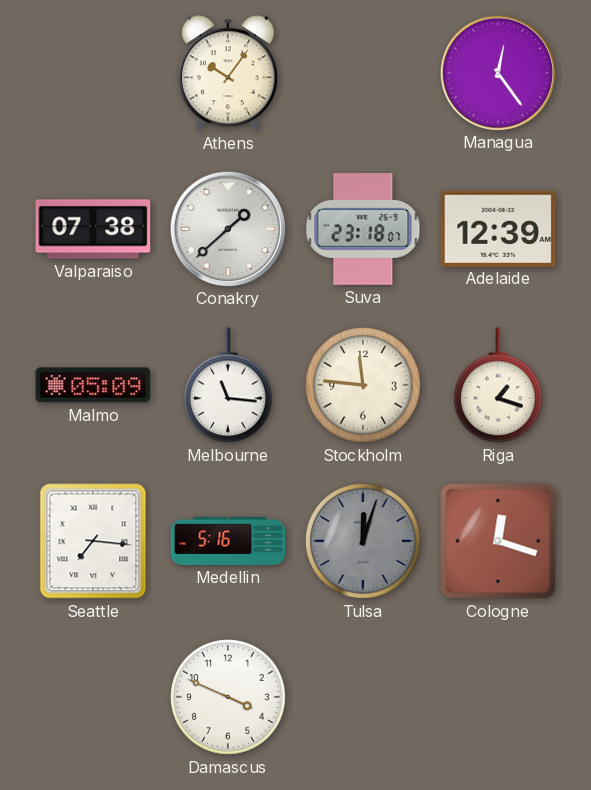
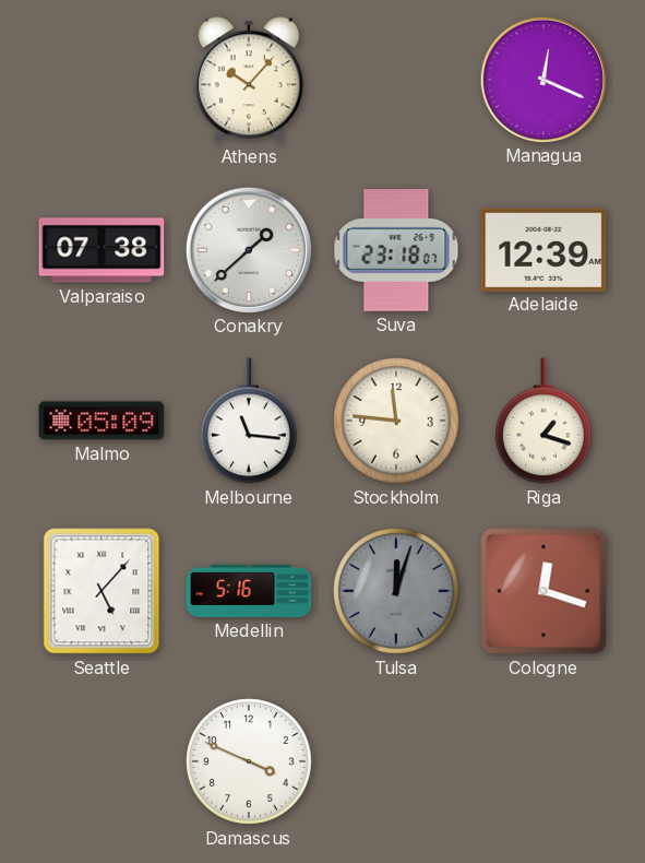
Athens: 10:06 -> 10:07
Managua: 12:24 -> 12:19
Seattle: 7:16 -> 5:07
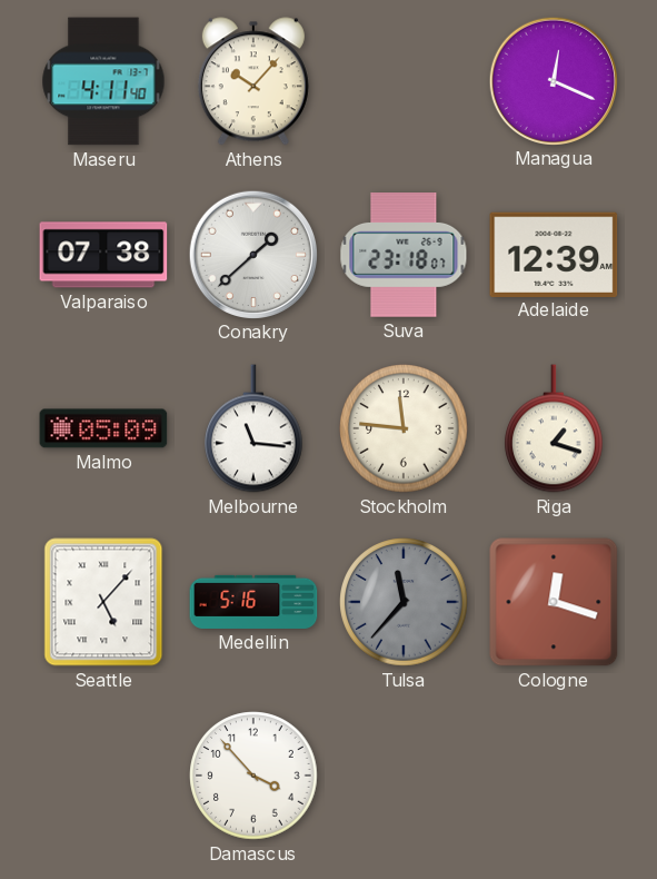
Maseru: none -> 4:11
Tulsa: 12:03 -> 11:37
Damascus: 3:49 -> 3:53
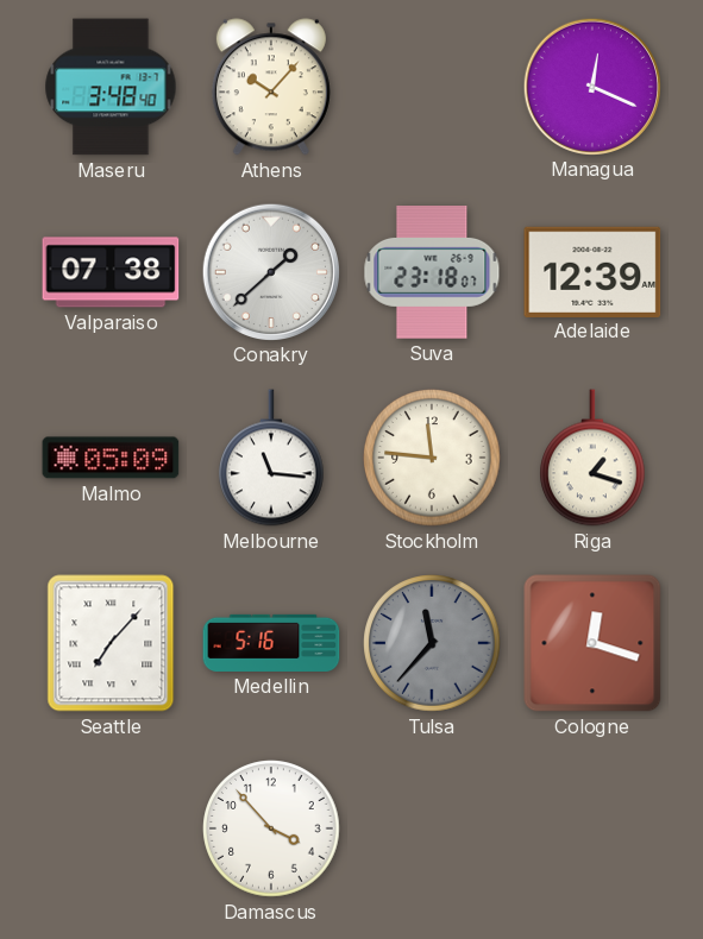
Maseru: 4:11 -> 3:48
Seattle: 5:07 -> 7:07
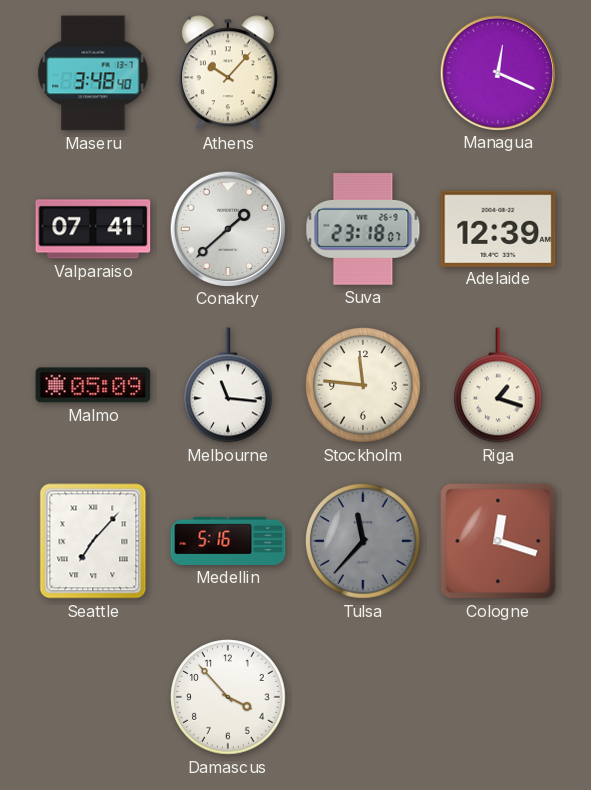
Valparaiso: 07:38 -> 07:41
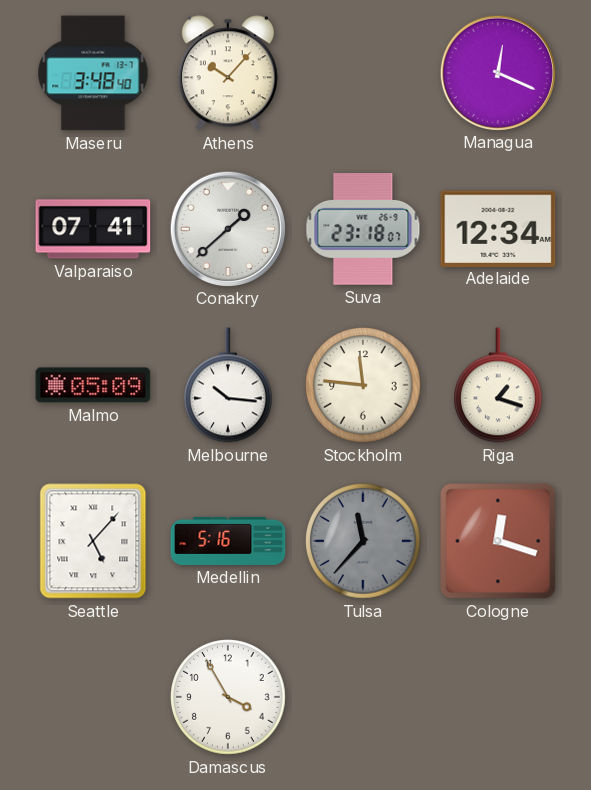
Adelaide: 12:39 -> 12:34
Melbourne: 11:16 -> 10:16
Seattle: 7:07 -> 5:07
Damascus: 3:53 -> 3:55
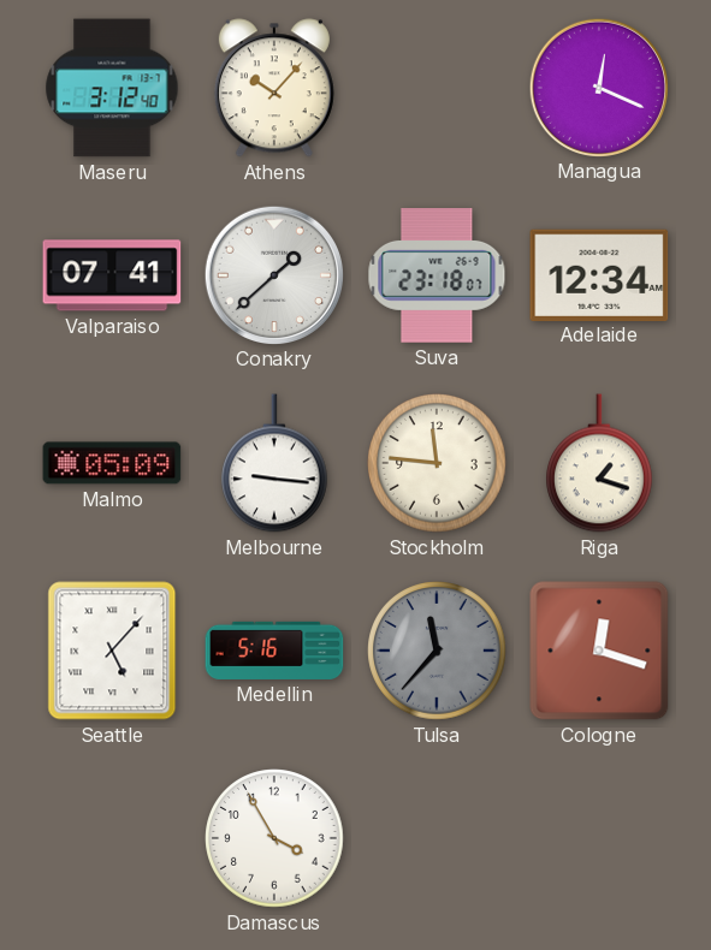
Maseru: 3:48 -> 3:12
Melbourne: 10:16 -> 9:16
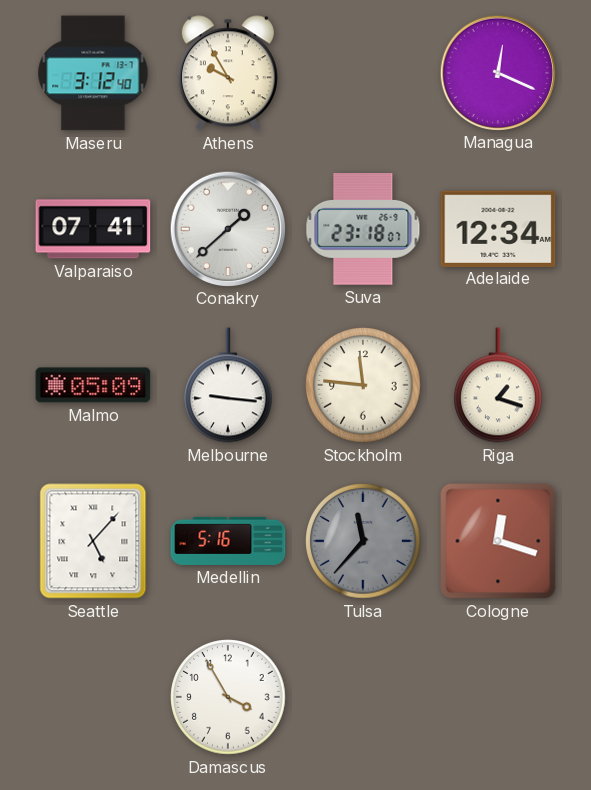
Athens: 10:07 -> 9:55
